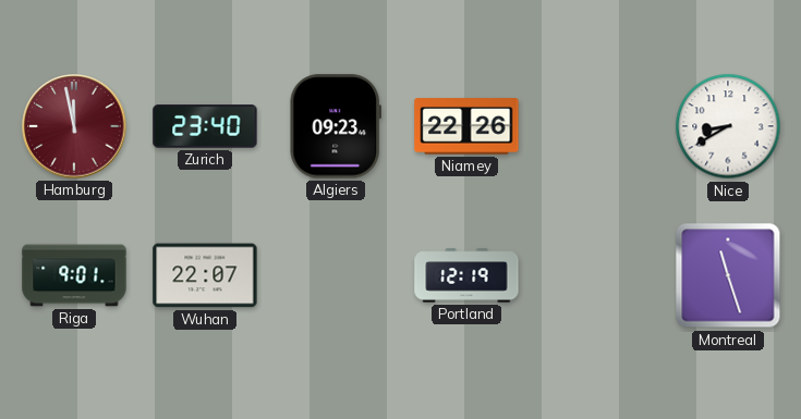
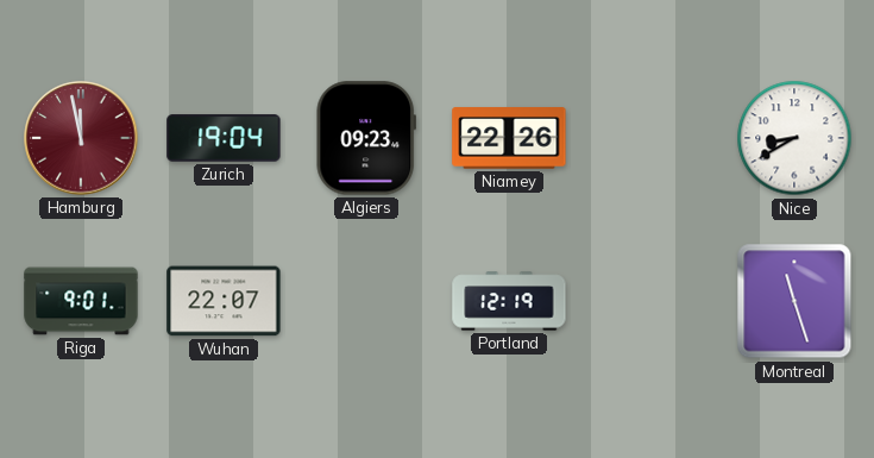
Zurich: 23:40 -> 19:04
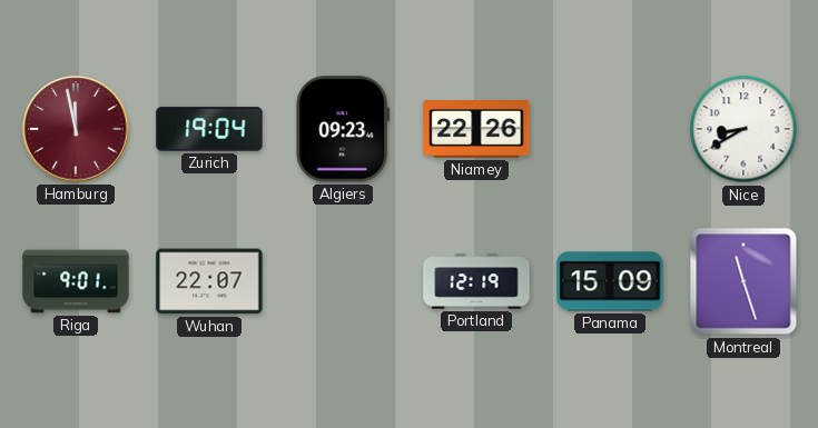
Panama: none -> 15:09
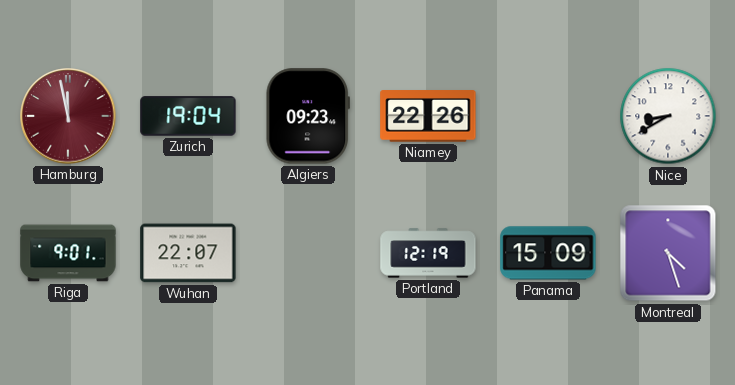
Montreal: 11:27 -> 4:27
